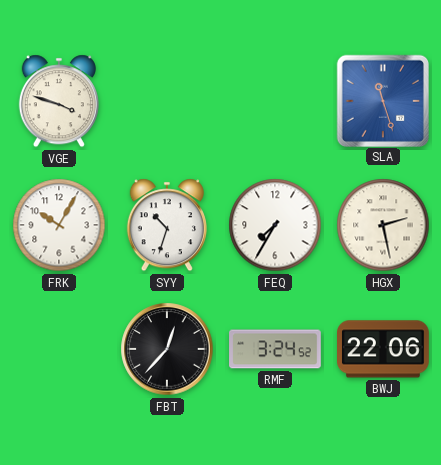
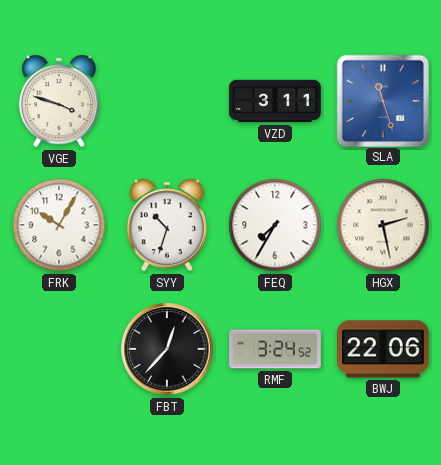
VZD: none -> 3:11
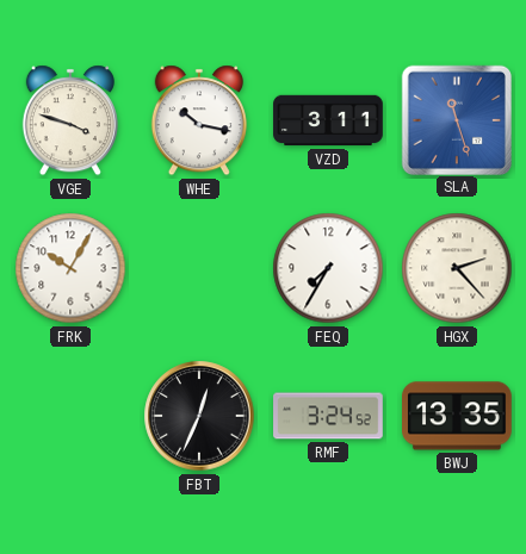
WHE: none -> 10:17
SYY: 10:33 -> none
HGX: 2:28 -> 2:23
FBT: 12:37 -> 12:34
BWJ: 22:06 -> 13:35
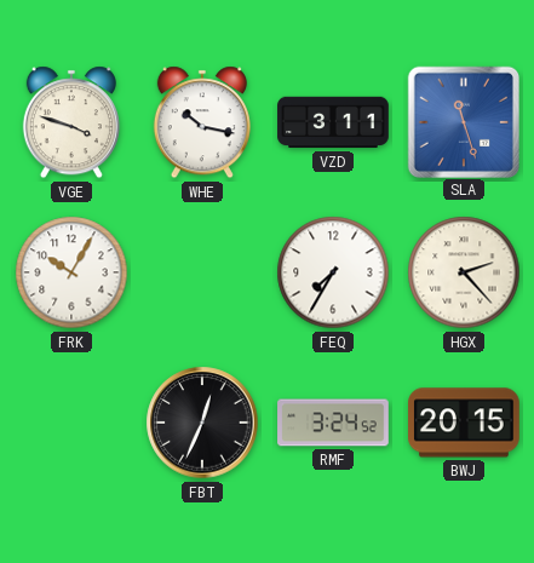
BWJ: 13:35 -> 20:15
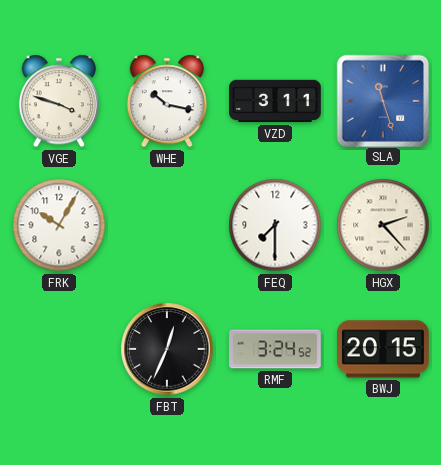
FEQ: 7:35 -> 7:30
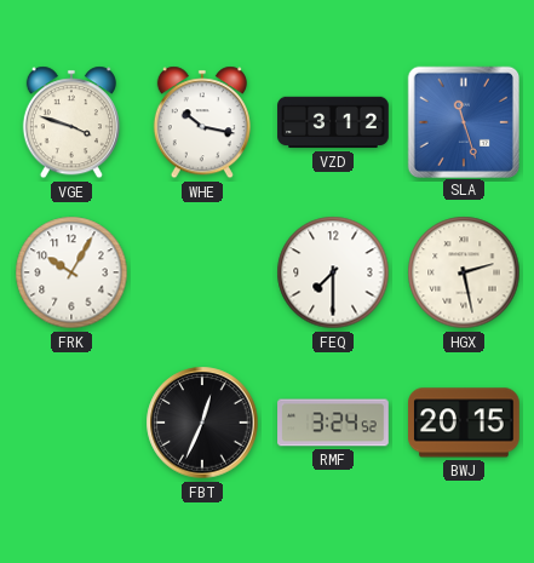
VZD: 3:11 -> 3:12
HGX: 2:23 -> 2:28
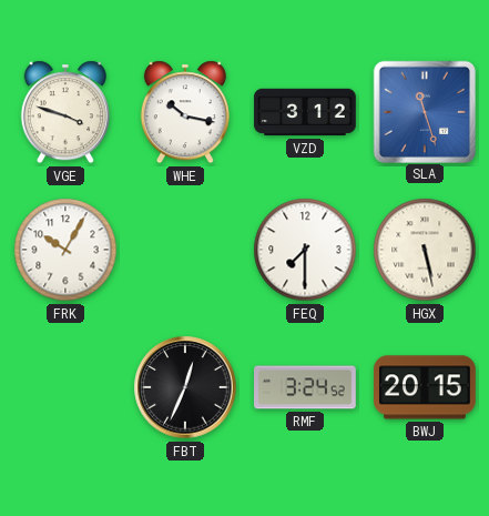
HGX: 2:28 -> 5:28
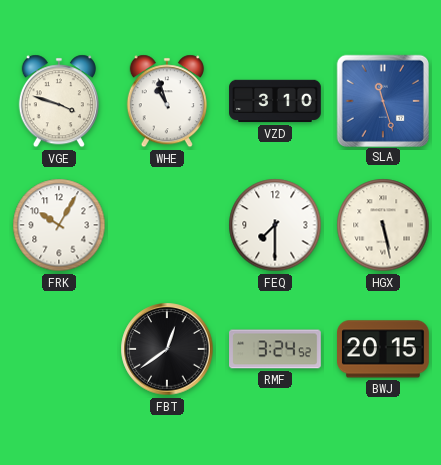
WHE: 10:17 -> 10:57
VZD: 3:12 -> 3:10
FBT: 12:34 -> 12:39
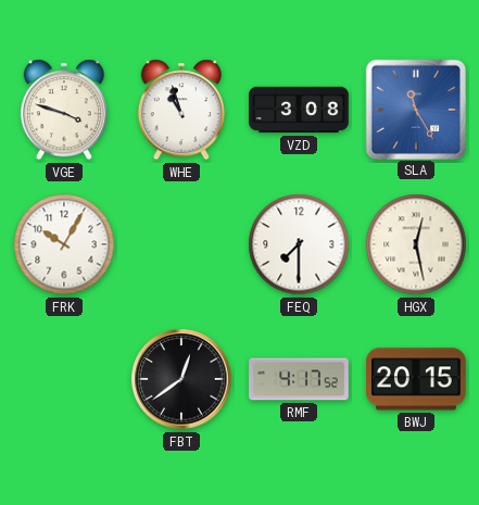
VZD: 3:10 -> 3:08
SLA: 11:27 -> 11:25
HGX: 5:28 -> 12:28
RMF: 3:24 -> 4:17
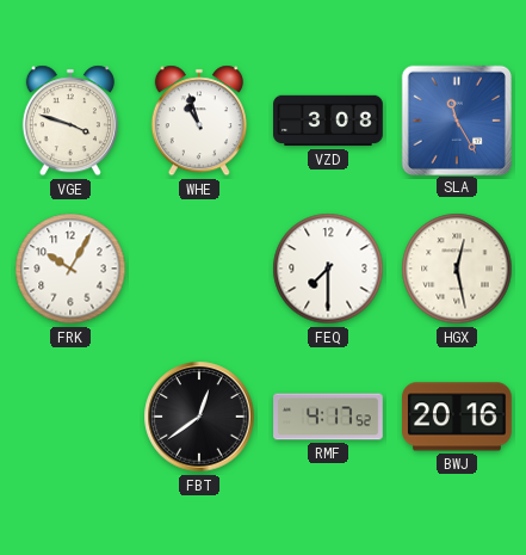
BWJ: 20:15 -> 20:16
